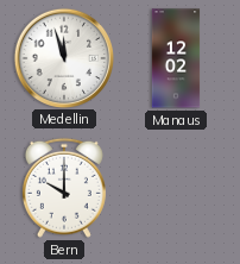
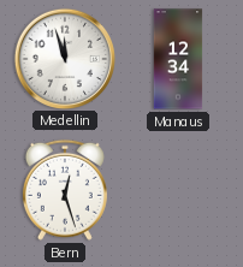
Manaus: 12:02 -> 12:34
Bern: 10:00 -> 12:27
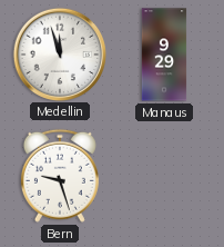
Manaus: 12:34 -> 9:29
Bern: 12:27 -> 9:27
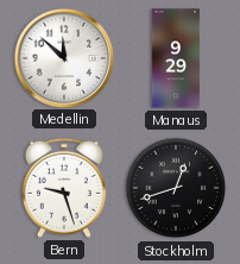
Medellin: 11:57 -> 11:52
Stockholm: none -> 12:42
